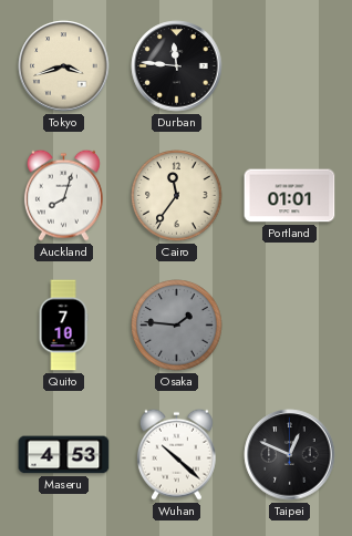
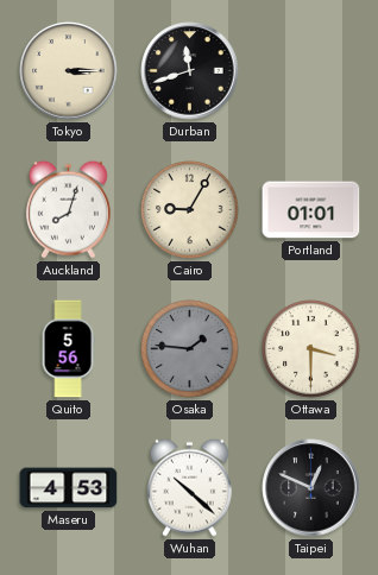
Tokyo: 3:42 -> 3:15
Durban: 11:46 -> 11:42
Cairo: 11:36 -> 9:05
Quito: 7:10 -> 5:56
Ottawa: none -> 3:30
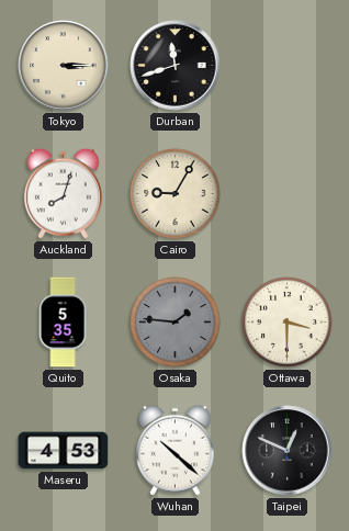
Portland: 01:01 -> none
Quito: 5:56 -> 5:35
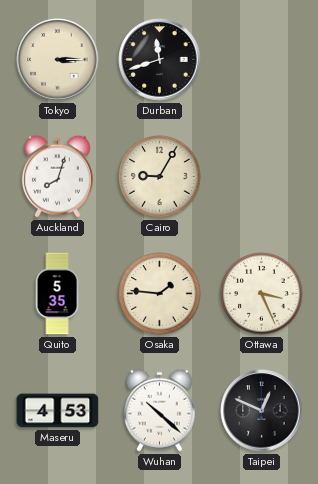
Osaka dial: grey -> cream
Ottawa: 3:30 -> 3:26
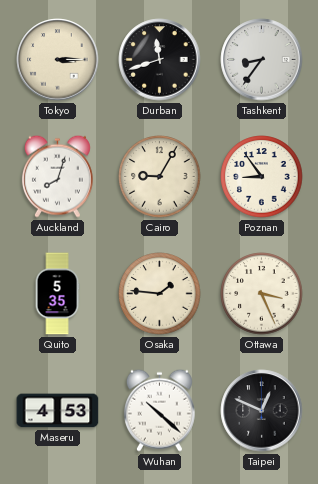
Tashkent: none -> 8:36
Poznan: none -> 8:54
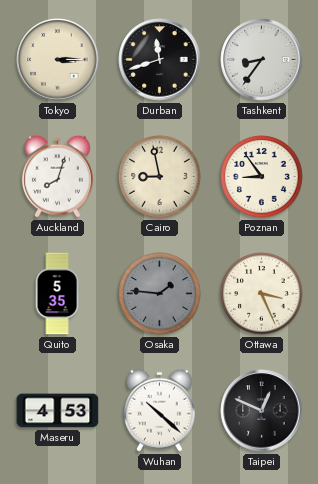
Cairo: 9:05 -> 8:58
Osaka dial: cream -> grey
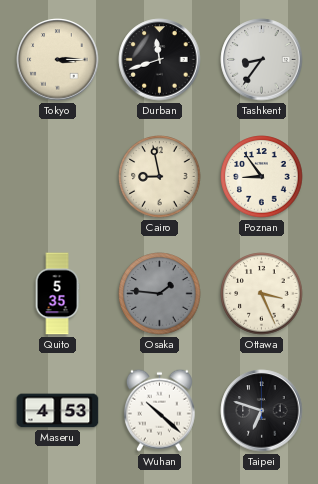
Auckland: 8:03 -> none
Taipei: 12:49 -> 6:48
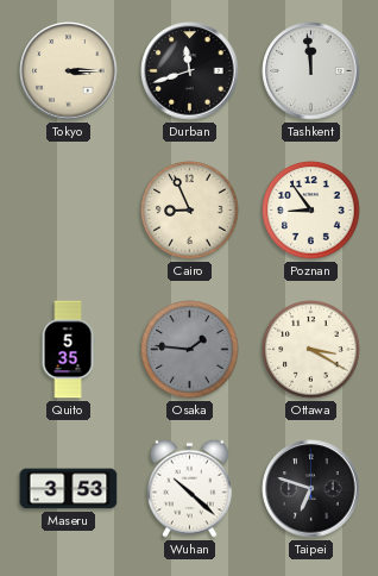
Tashkent: 8:36 -> 11:59
Cairo: 8:58 -> 8:56
Ottawa: 3:26 -> 3:20
Maseru: 4:53 -> 3:53
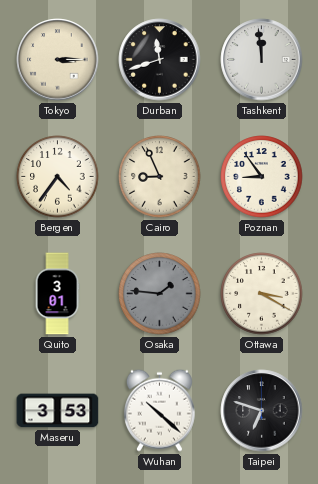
Bergen: none -> 4:36
Quito: 5:35 -> 3:01
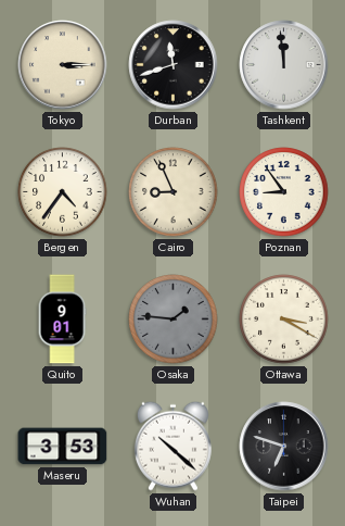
Quito: 3:01 -> 9:01
